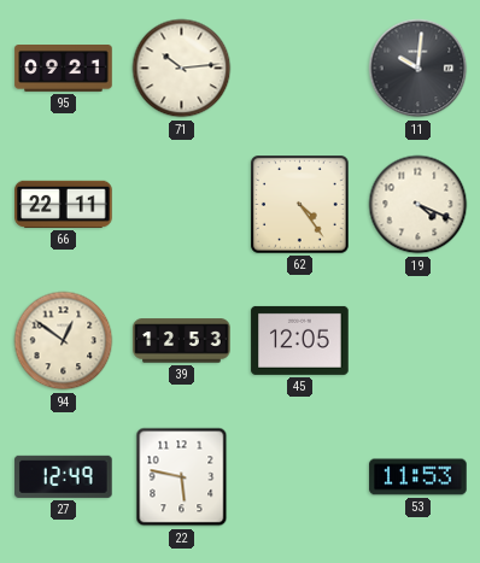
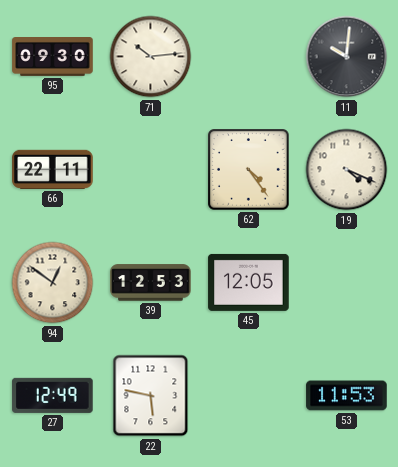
95: 09:21 -> 09:30
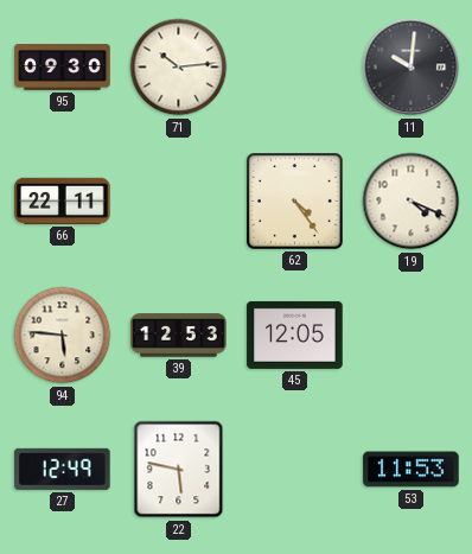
94: 12:51 -> 5:46
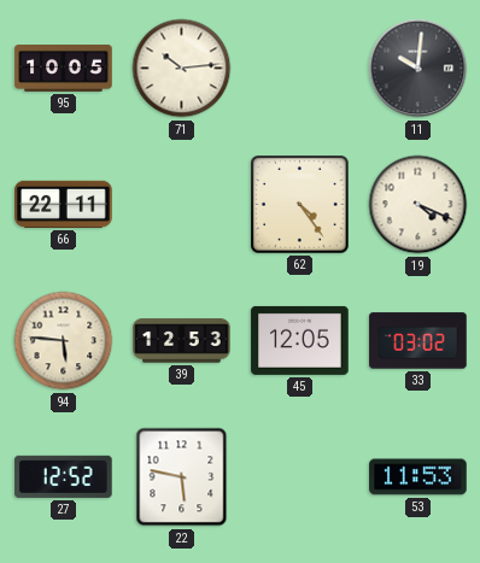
95: 09:30 -> 10:05
33: none -> 03:02
27: 12:49 -> 12:52
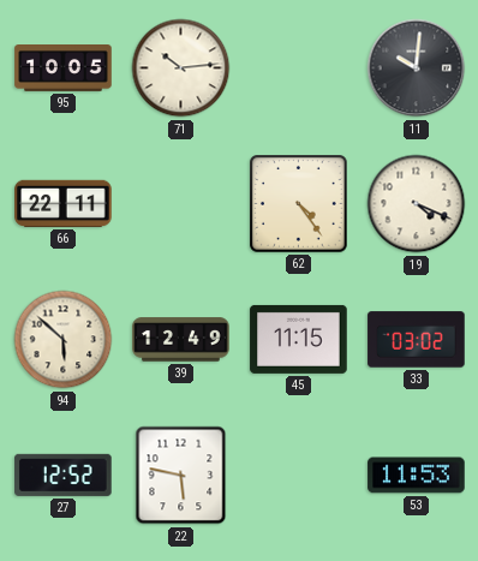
94: 5:46 -> 5:52
39: 12:53 -> 12:49
45: 12:05 -> 11:15
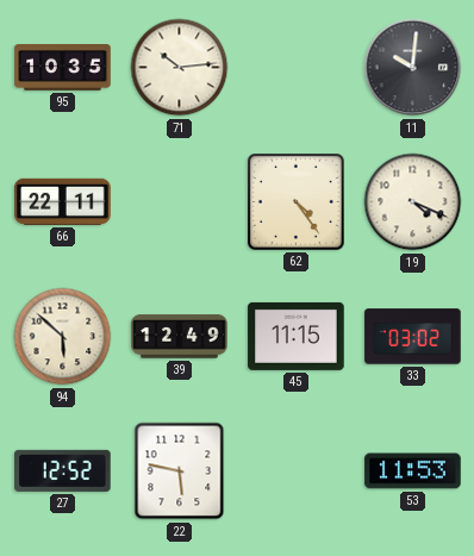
95: 10:05 -> 10:35
